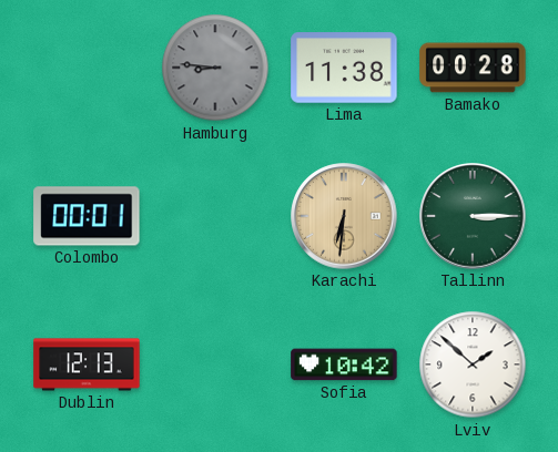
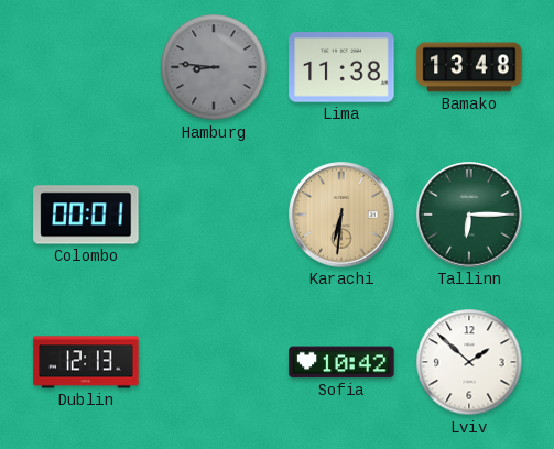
Bamako: 00:28 -> 13:48
Tallinn: 3:15 -> 6:15
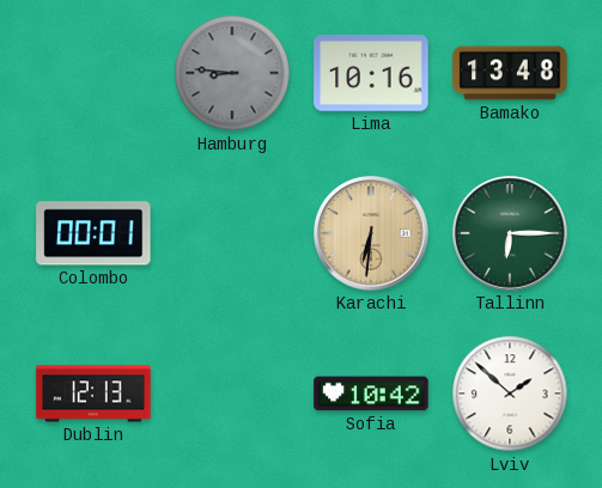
Lima: 11:38 -> 10:16
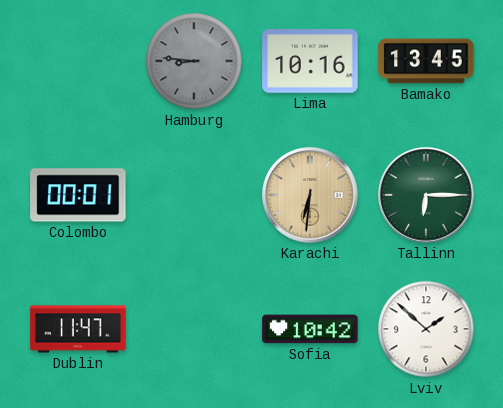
Bamako: 13:48 -> 13:45
Dublin: 12:13 -> 11:47
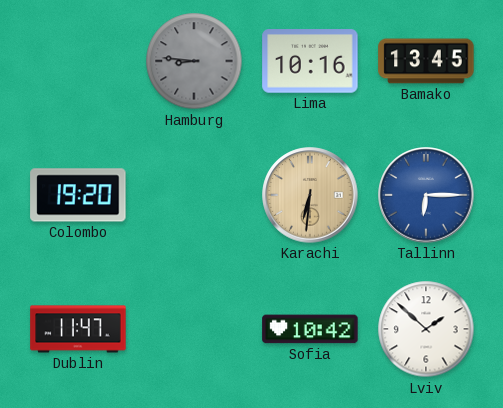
Colombo: 00:01 -> 19:20
Tallinn dial: green -> blue
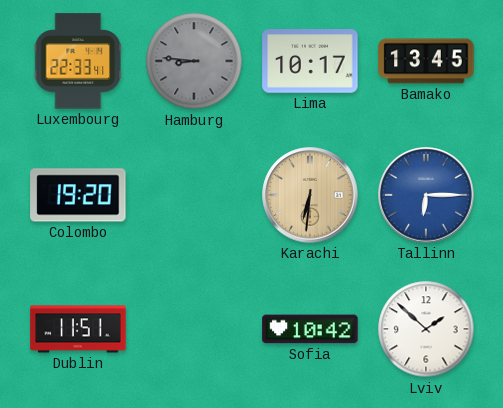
Luxembourg: none -> 22:33
Lima: 10:16 -> 10:17
Dublin: 11:47 -> 11:51
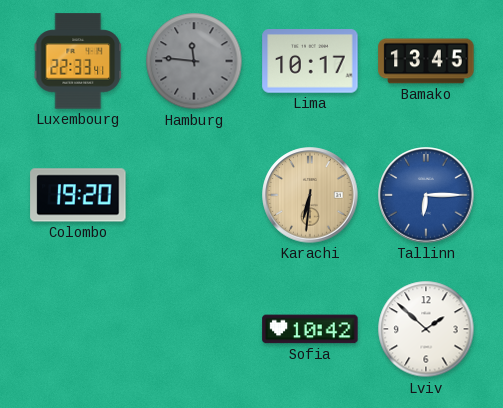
Hamburg: 8:46 -> 11:46
Dublin: 11:51 -> none
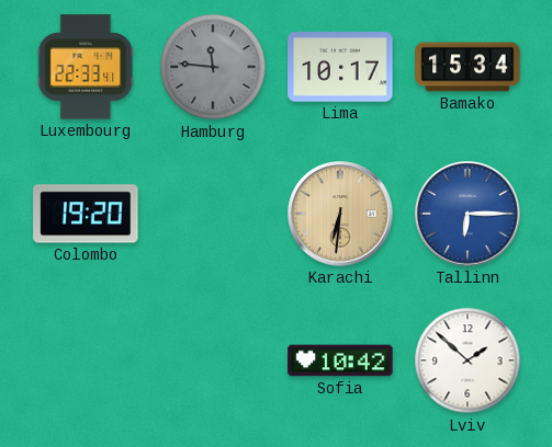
Bamako: 13:45 -> 15:34
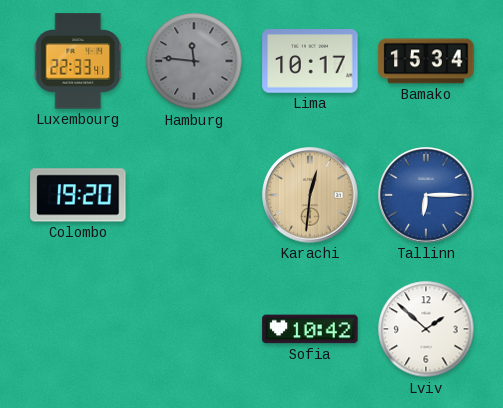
Karachi: 6:31 -> 12:31
